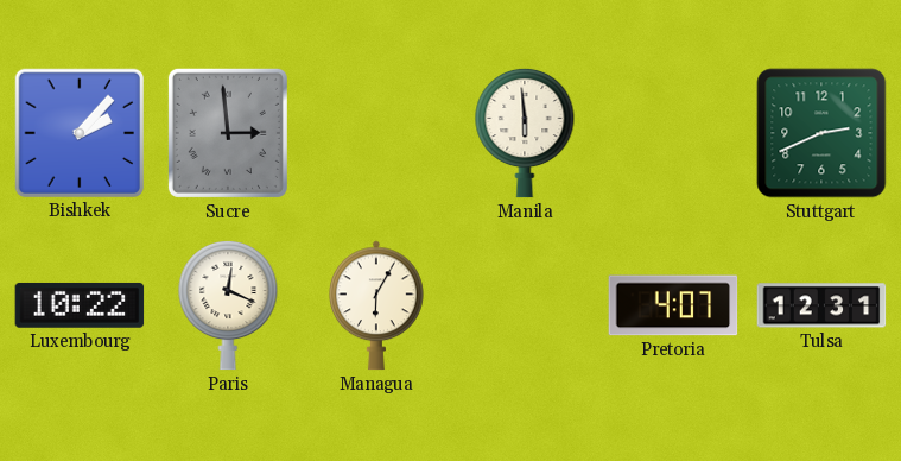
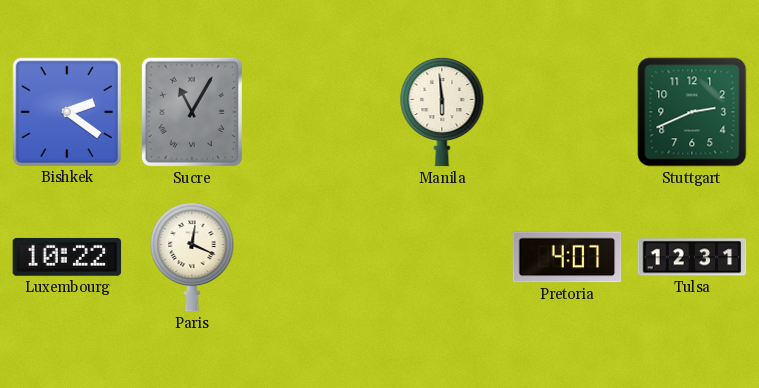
Bishkek: 2:07 -> 2:21
Sucre: 2:59 -> 11:05
Managua: 6:05 -> none
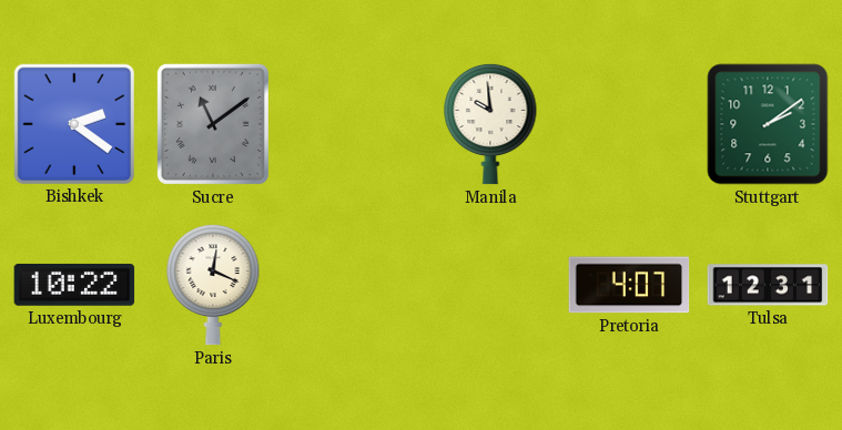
Sucre: 11:05 -> 11:09
Manila: 5:59 -> 9:59
Stuttgart: 2:41 -> 2:09
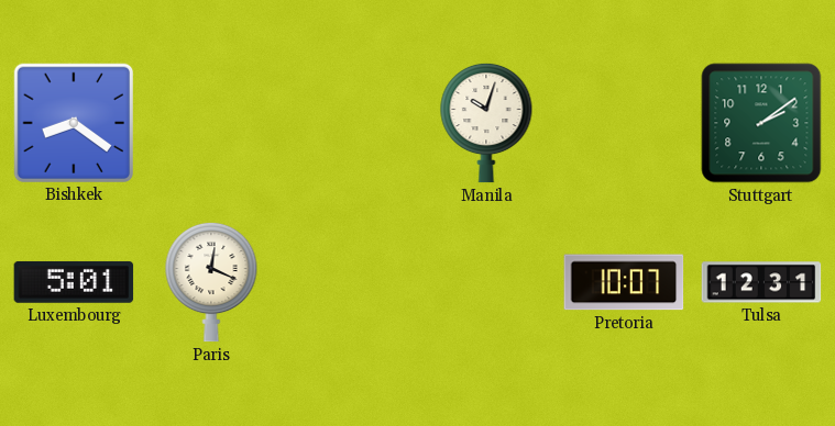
Bishkek: 2:21 -> 8:21
Sucre: 11:09 -> none
Manila: 9:59 -> 10:03
Luxembourg: 10:22 -> 5:01
Pretoria: 4:07 -> 10:07
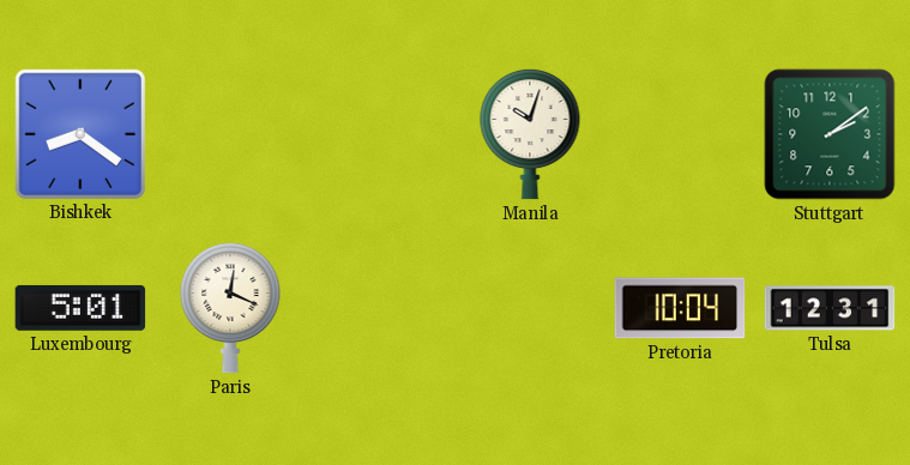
Pretoria: 10:07 -> 10:04
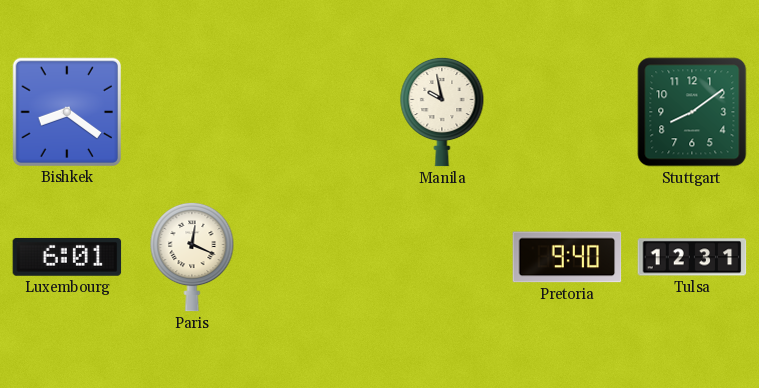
Manila: 10:03 -> 9:58
Stuttgart: 2:09 -> 8:09
Luxembourg: 5:01 -> 6:01
Pretoria: 10:04 -> 9:40
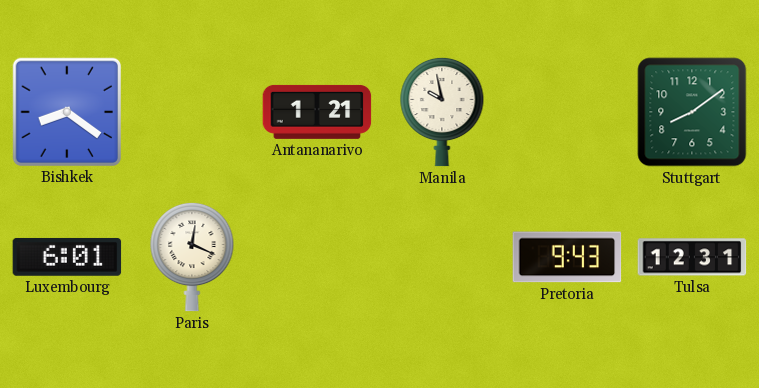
Antananarivo: none -> 1:21
Pretoria: 9:40 -> 9:43
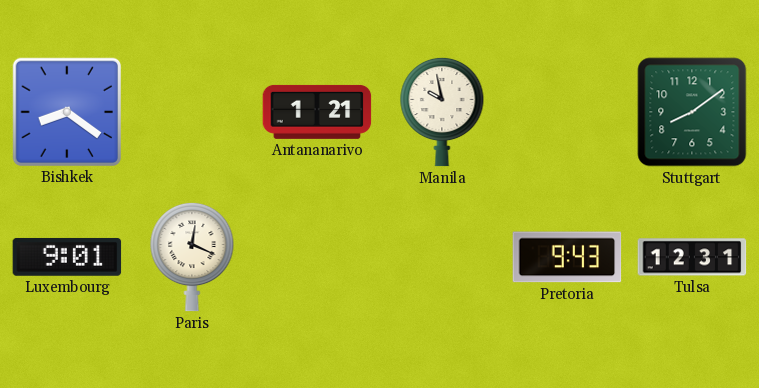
Luxembourg: 6:01 -> 9:01
